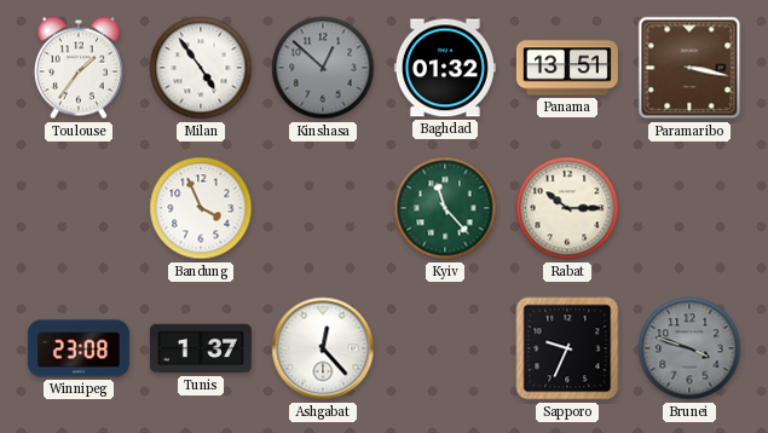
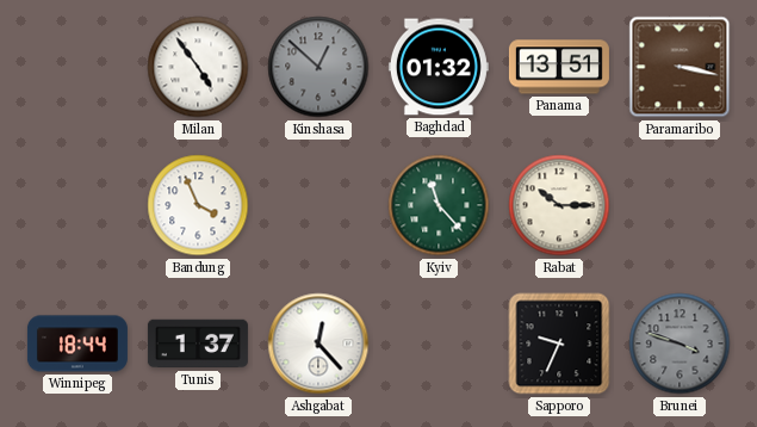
Toulouse: 1:36 -> none
Winnipeg: 23:08 -> 18:44
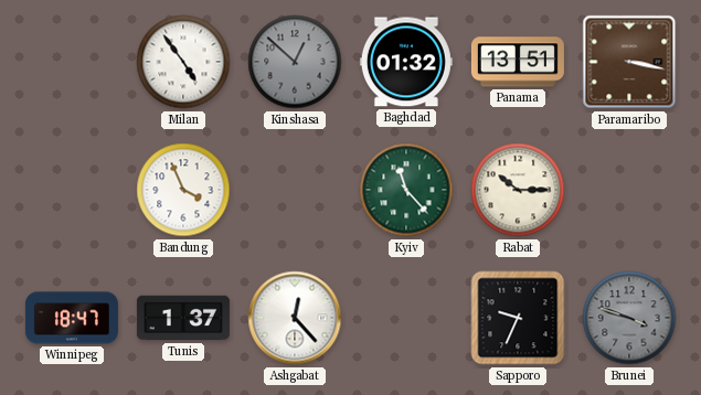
Winnipeg: 18:44 -> 18:47
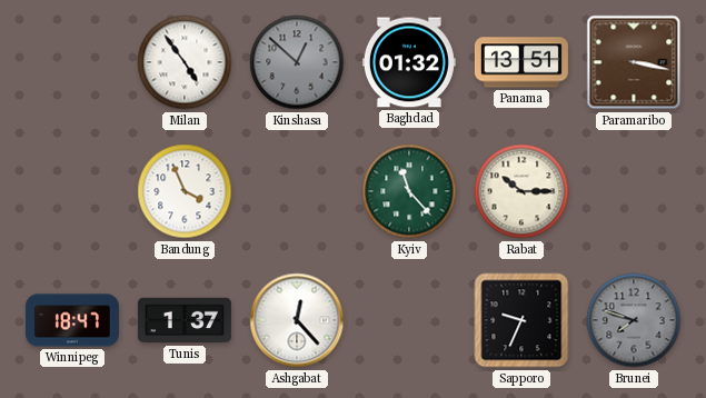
Brunei: 3:48 -> 7:48
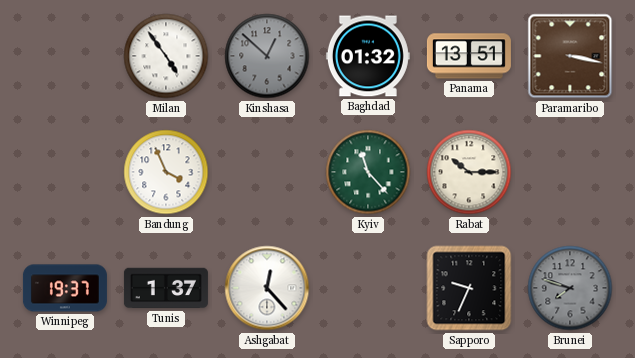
Winnipeg: 18:47 -> 19:37
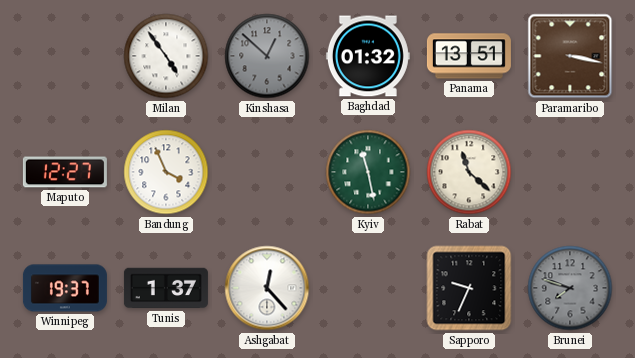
Maputo: none -> 12:27
Kyiv: 11:23 -> 11:28
Rabat: 10:15 -> 11:22
